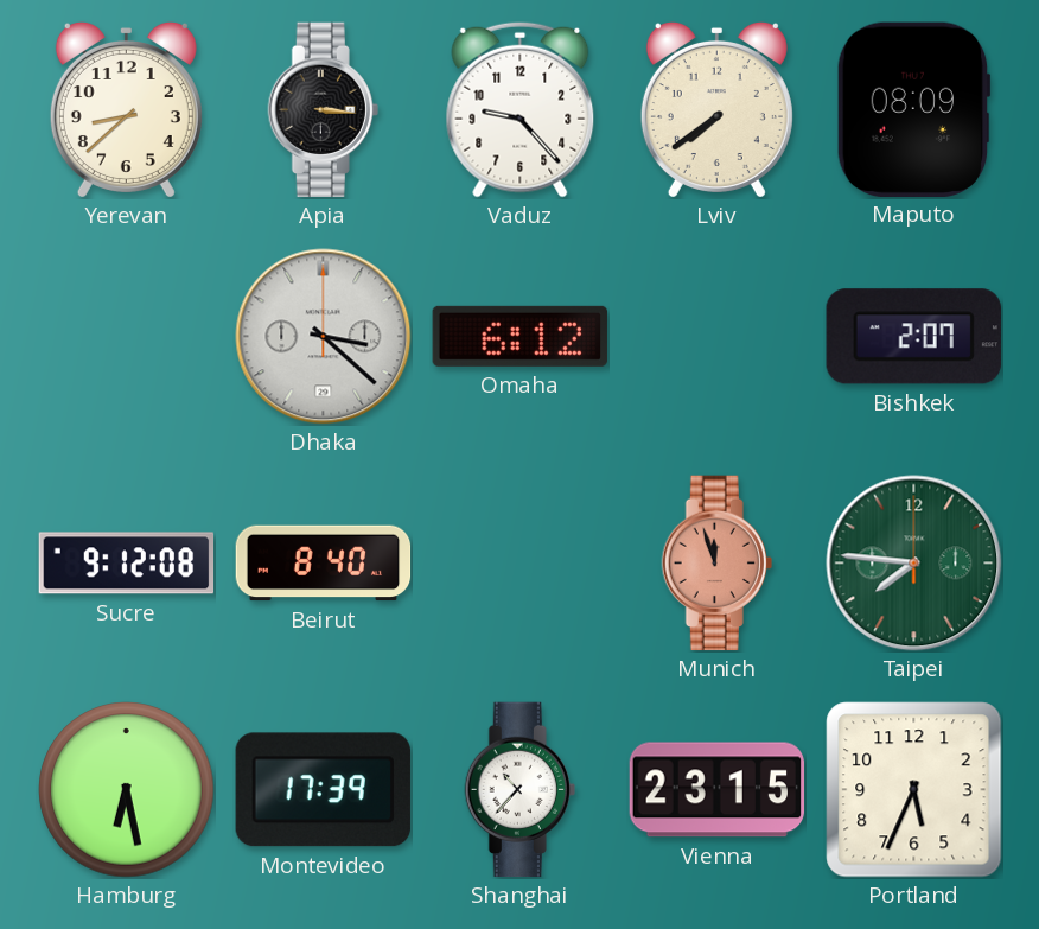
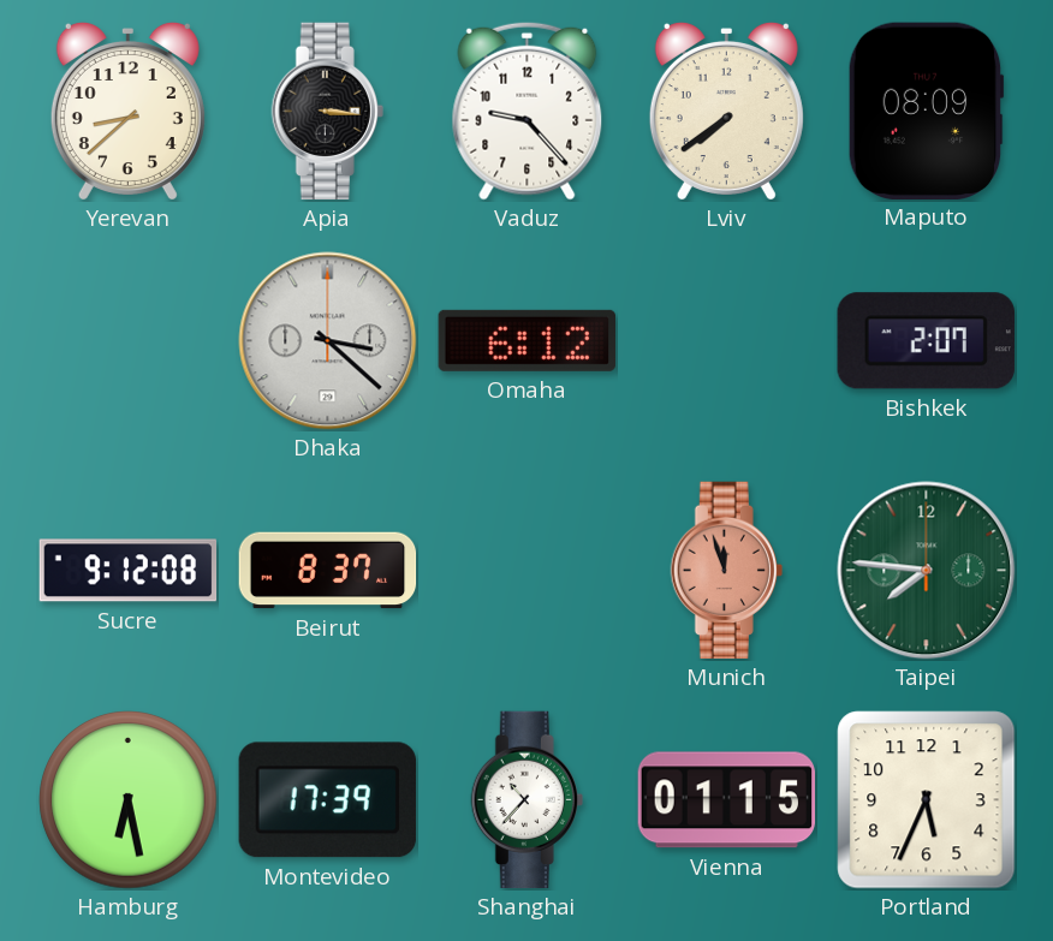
Beirut: 8:40 -> 8:37
Vienna: 23:15 -> 01:15
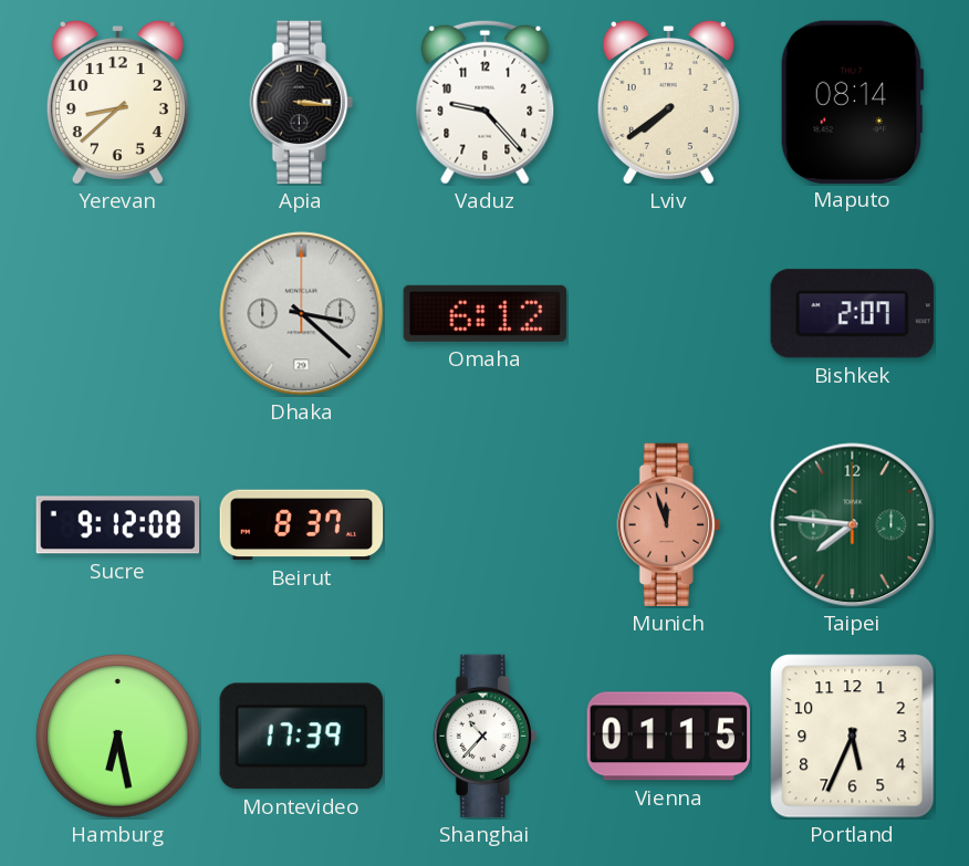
Maputo: 08:09 -> 08:14
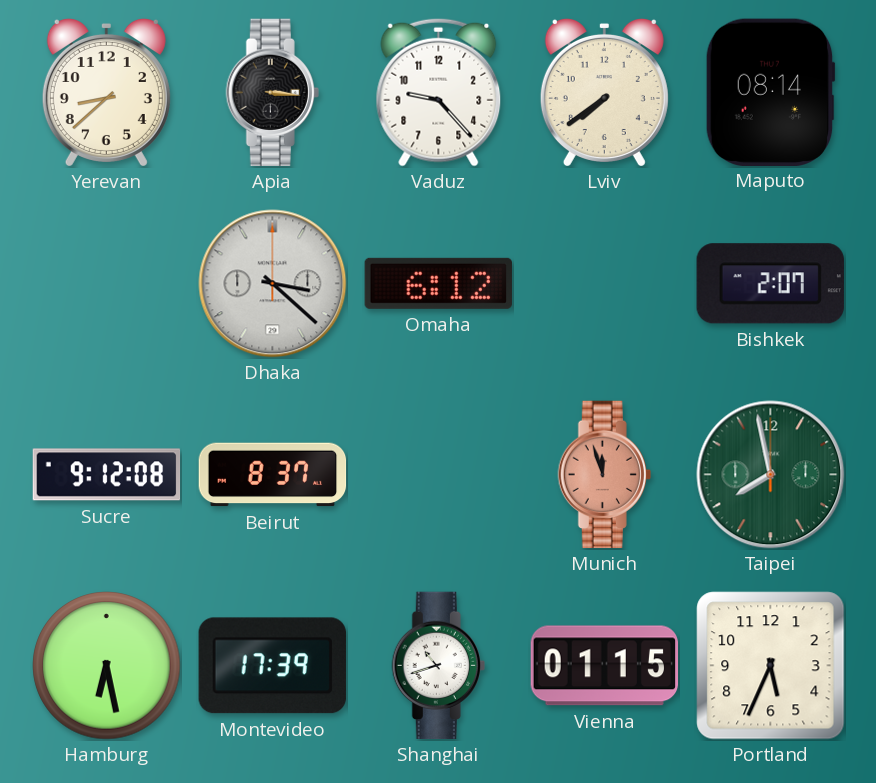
Taipei: 7:46 -> 7:58
Shanghai: 10:37 -> 10:42
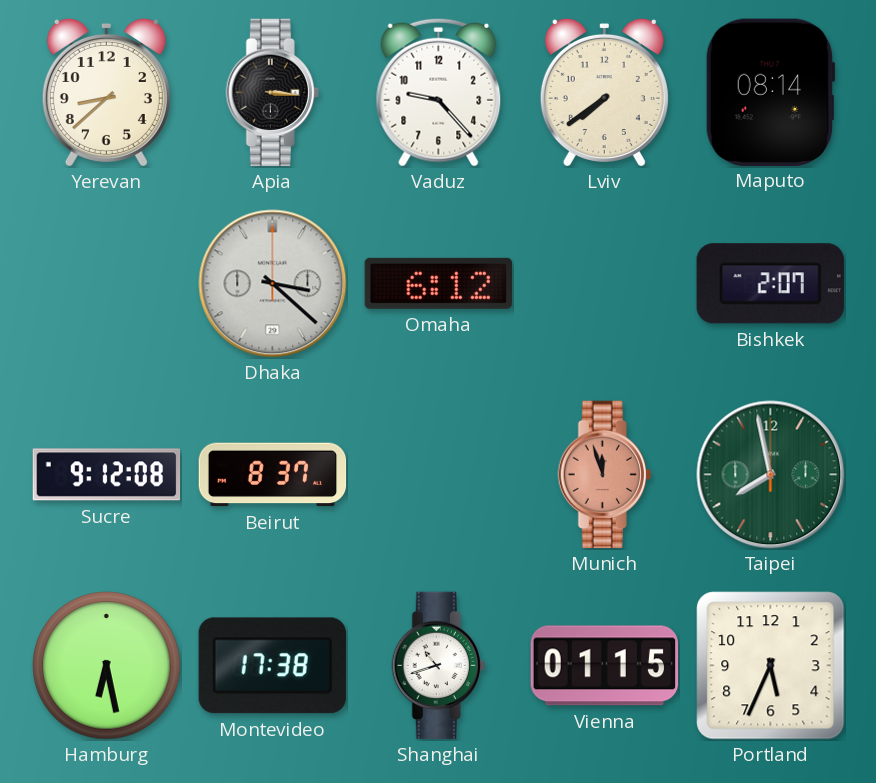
Montevideo: 17:39 -> 17:38
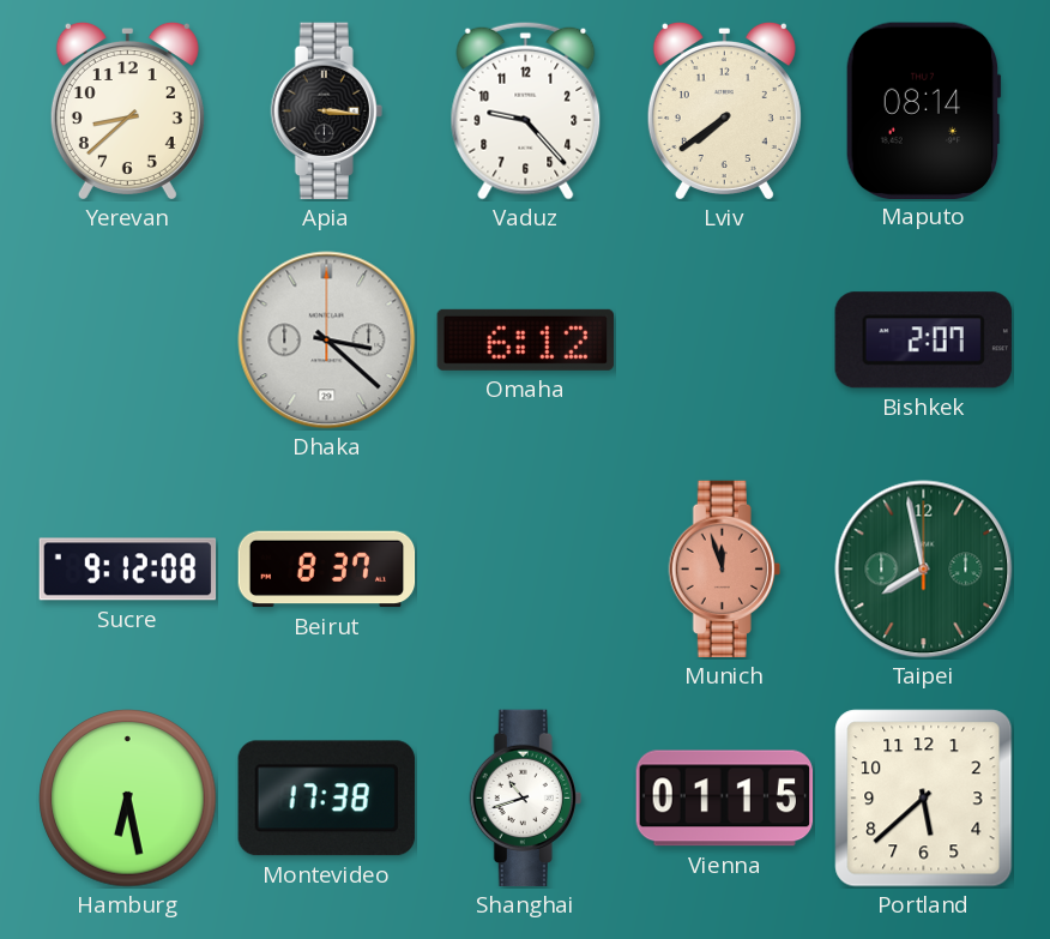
Portland: 5:34 -> 5:38
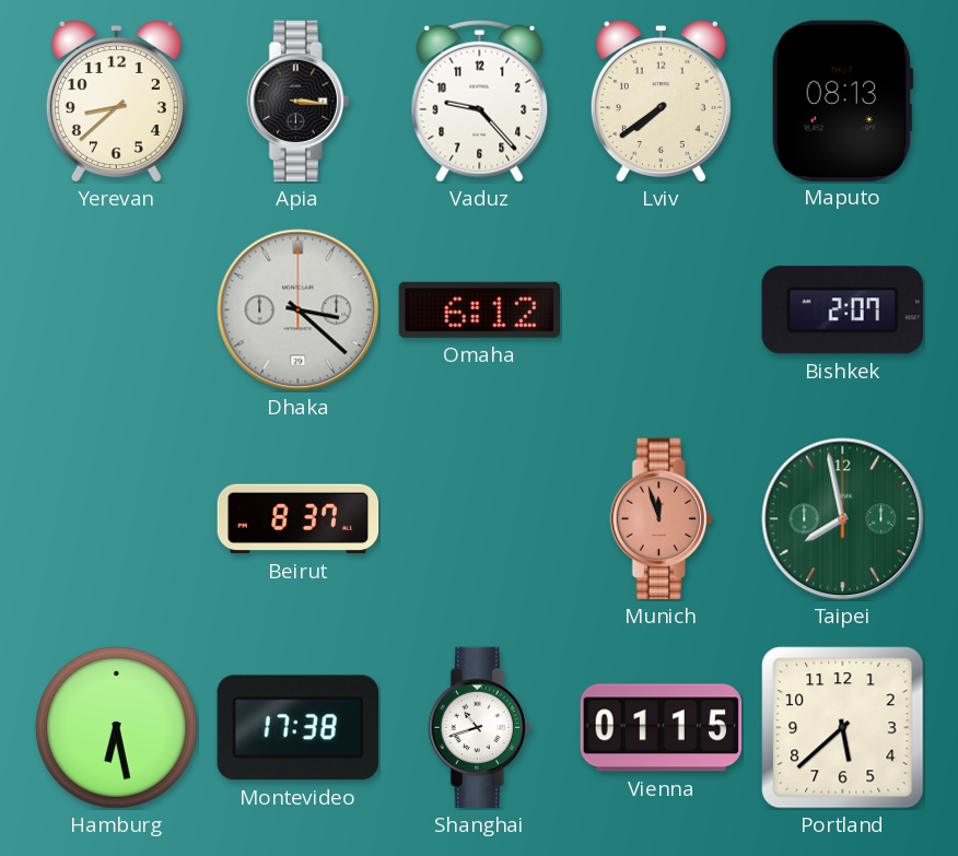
Maputo: 08:14 -> 08:13
Sucre: 9:12 -> none
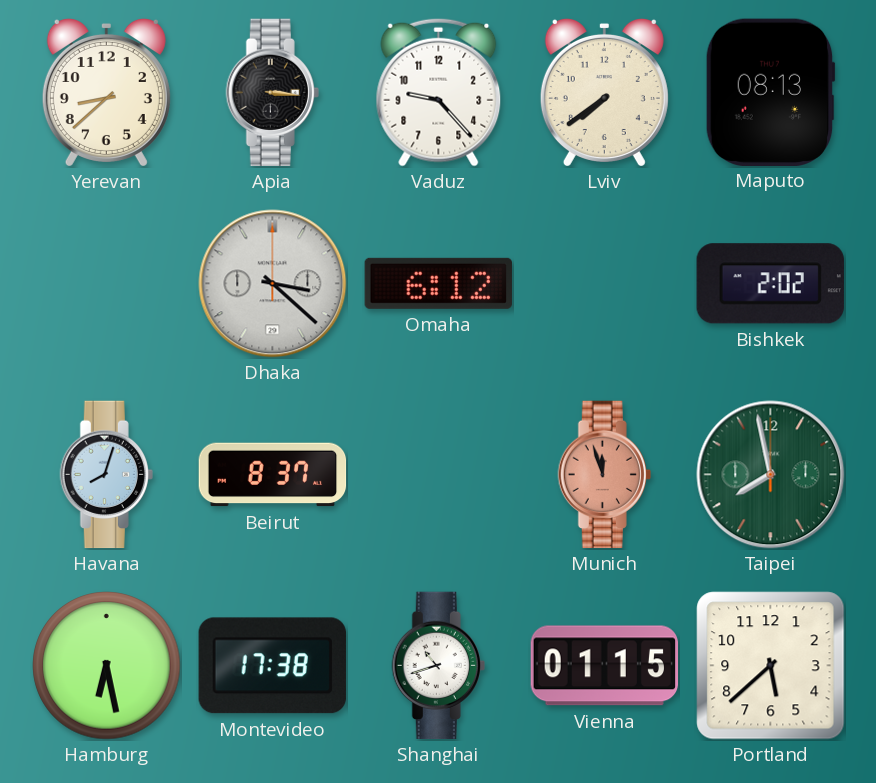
Bishkek: 2:07 -> 2:02
Havana: none -> 8:03
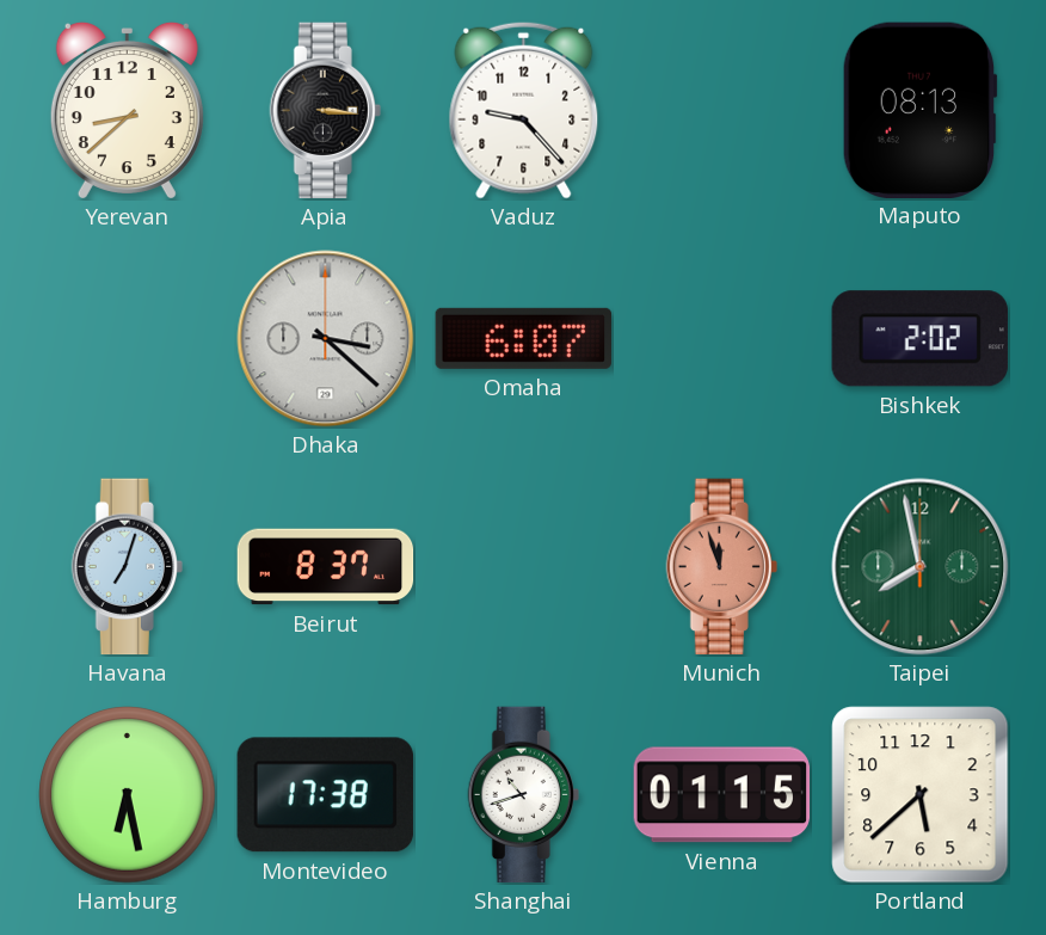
Lviv: 7:39 -> none
Omaha: 6:12 -> 6:07
Havana: 8:03 -> 7:03
